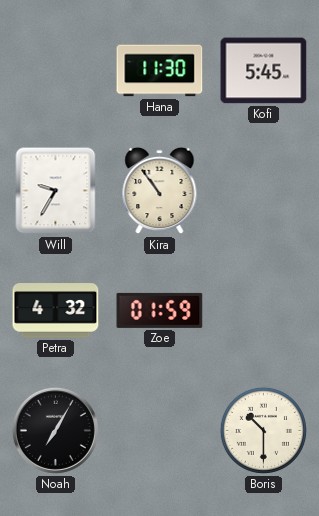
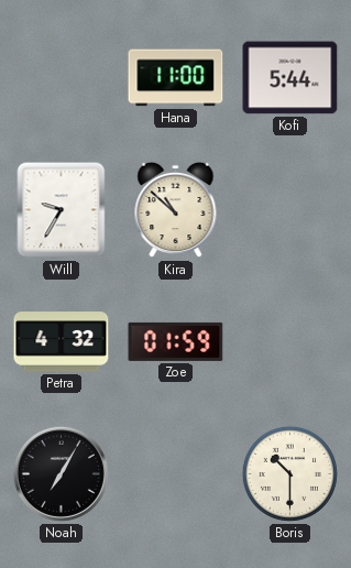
Hana: 11:30 -> 11:00
Kofi: 5:45 -> 5:44
Kira: 10:54 -> 10:52
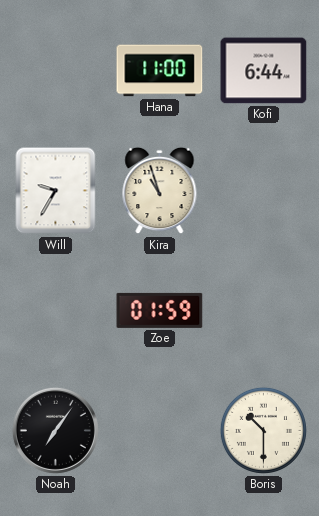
Kofi: 5:44 -> 6:44
Kira: 10:52 -> 10:57
Petra: 4:32 -> none
Noah: 7:05 -> 7:06
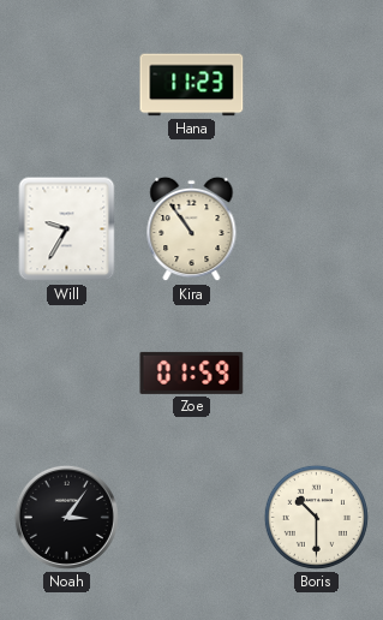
Hana: 11:00 -> 11:23
Kofi: 6:44 -> none
Kira: 10:57 -> 10:54
Noah: 7:06 -> 3:06
